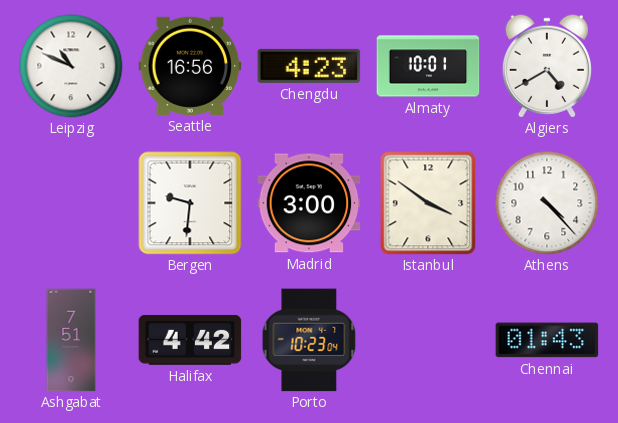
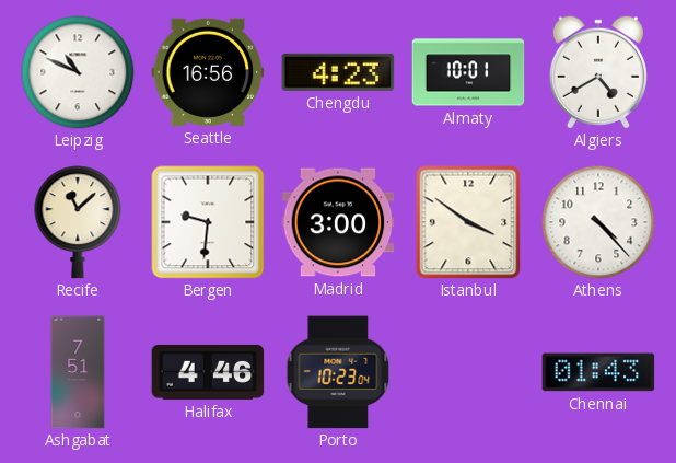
Recife: none -> 11:08
Halifax: 4:42 -> 4:46
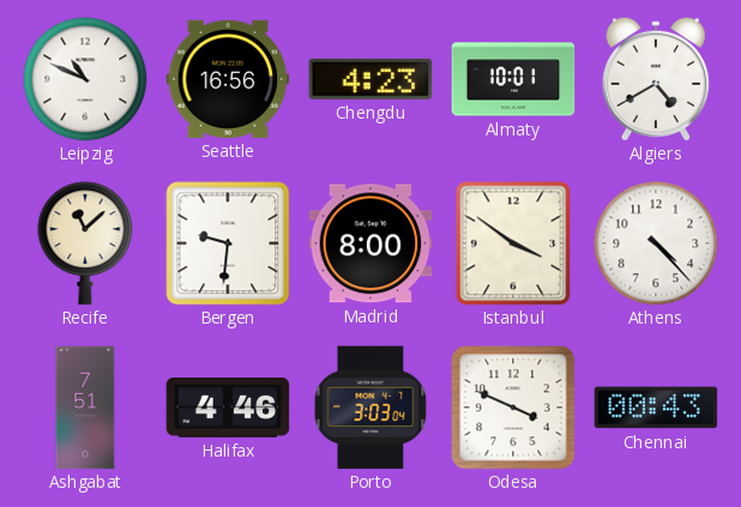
Madrid: 3:00 -> 8:00
Porto: 10:23 -> 3:03
Odesa: none -> 3:49
Chennai: 01:43 -> 00:43
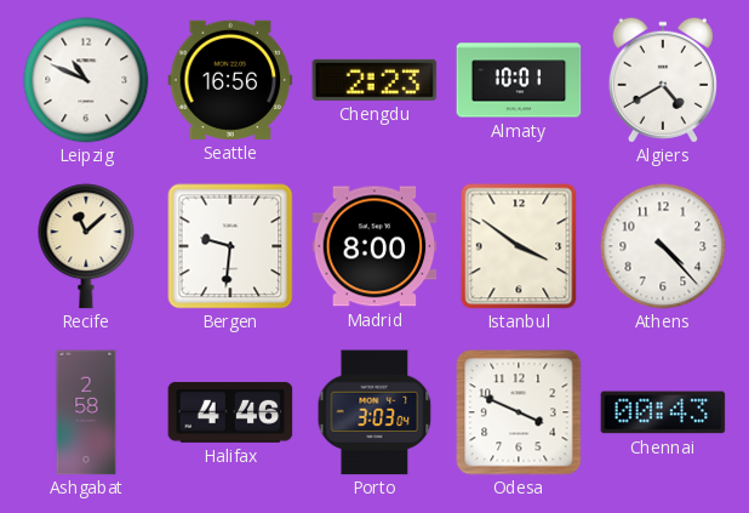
Chengdu: 4:23 -> 2:23
Ashgabat: 7:51 -> 2:58
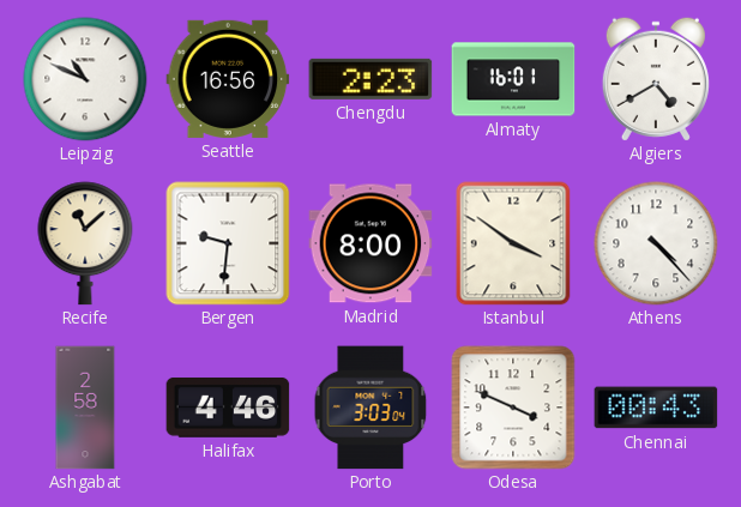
Almaty: 10:01 -> 16:01
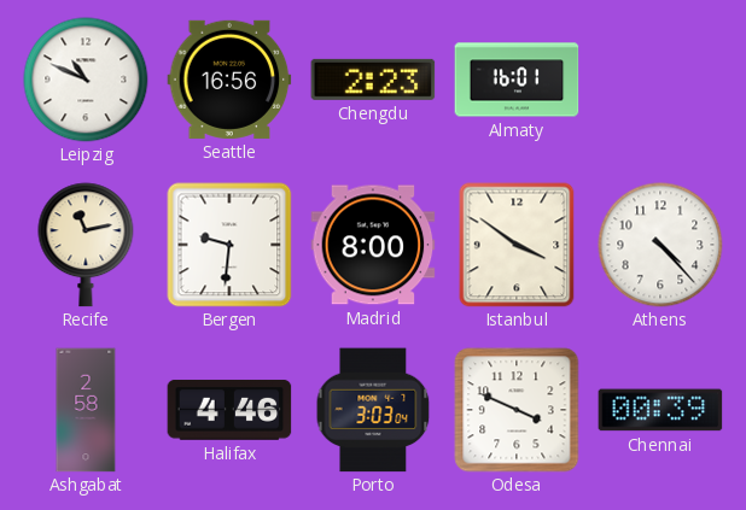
Algiers: 4:40 -> none
Recife: 11:08 -> 11:13
Chennai: 00:43 -> 00:39
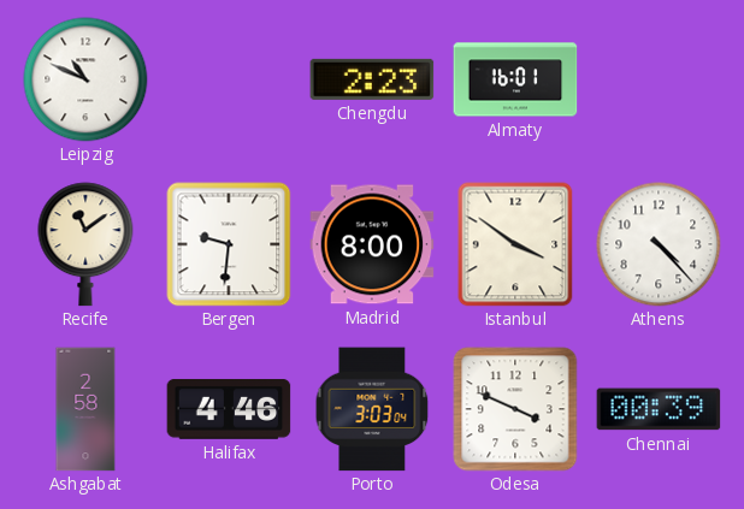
Seattle: 16:56 -> none
Recife: 11:13 -> 11:09
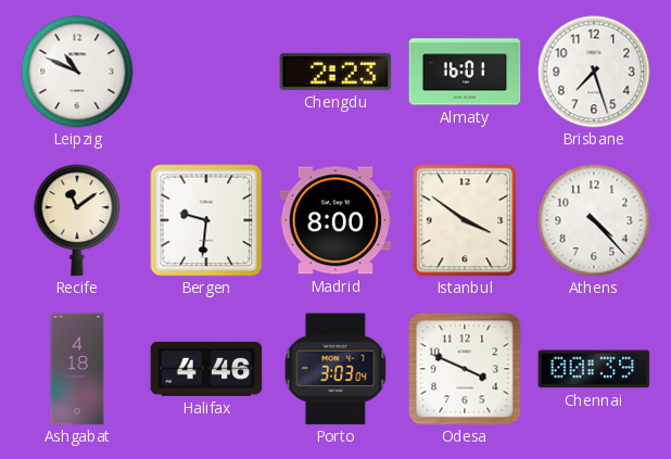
Brisbane: none -> 7:27
Ashgabat: 2:58 -> 4:18
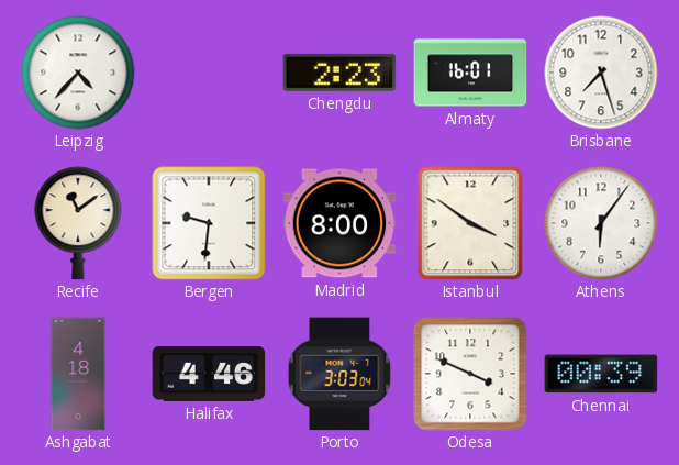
Leipzig: 10:49 -> 4:37
Athens: 4:23 -> 6:06
